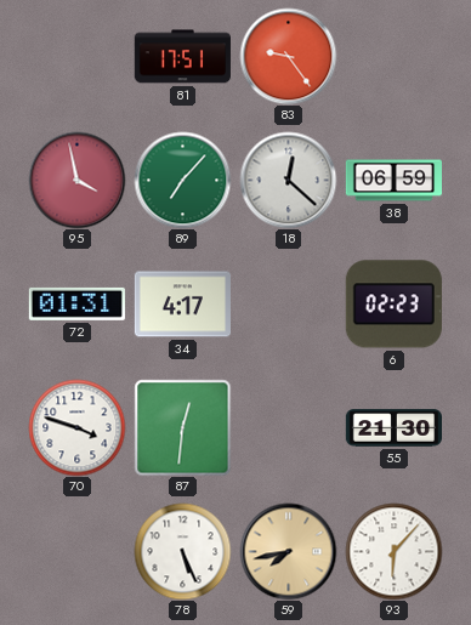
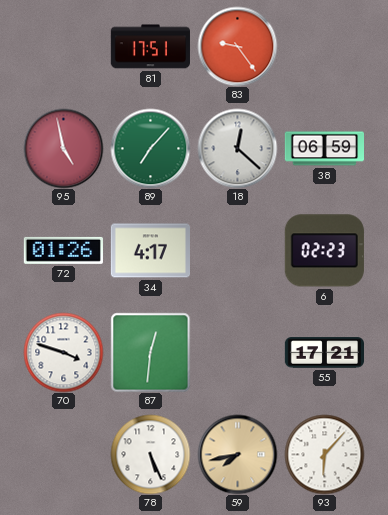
95: 3:58 -> 4:58
72: 01:31 -> 01:26
55: 21:30 -> 17:21
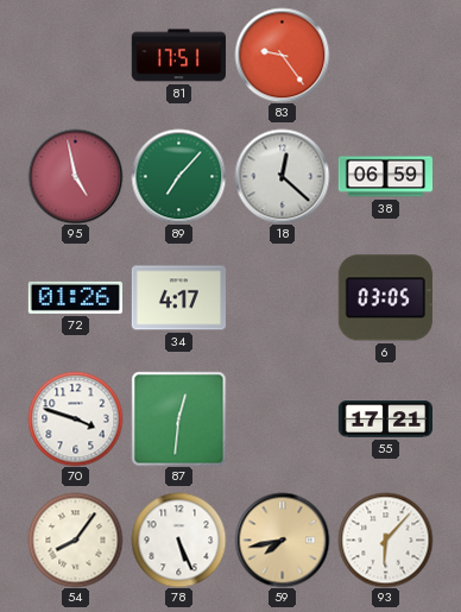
6: 02:23 -> 03:05
54: none -> 8:06
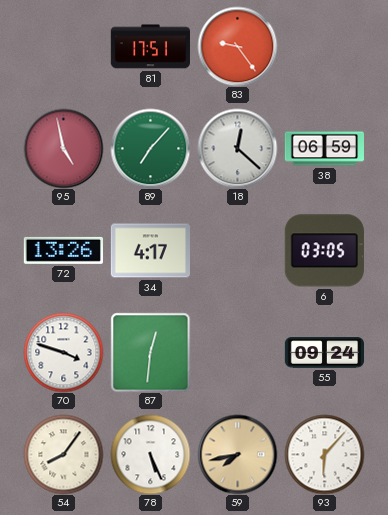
72: 01:26 -> 13:26
55: 17:21 -> 09:24
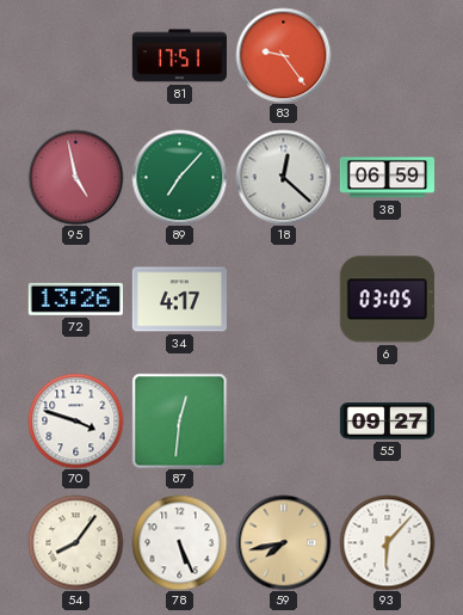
55: 09:24 -> 09:27
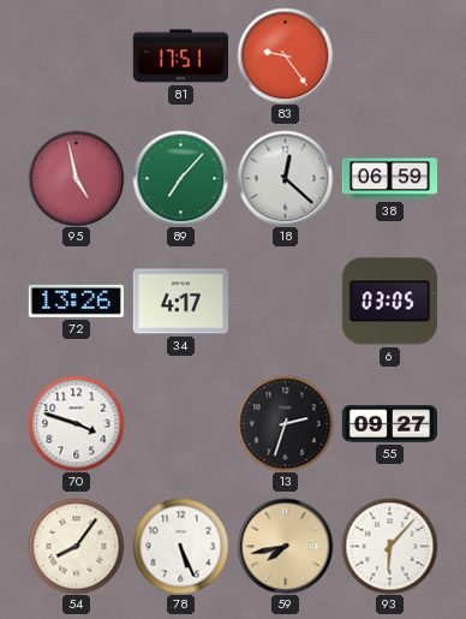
87: 12:31 -> none
13: none -> 2:33
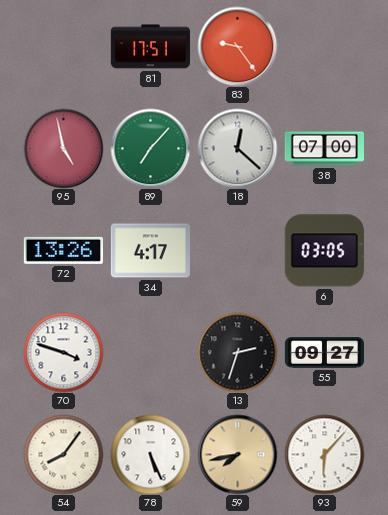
38: 06:59 -> 07:00
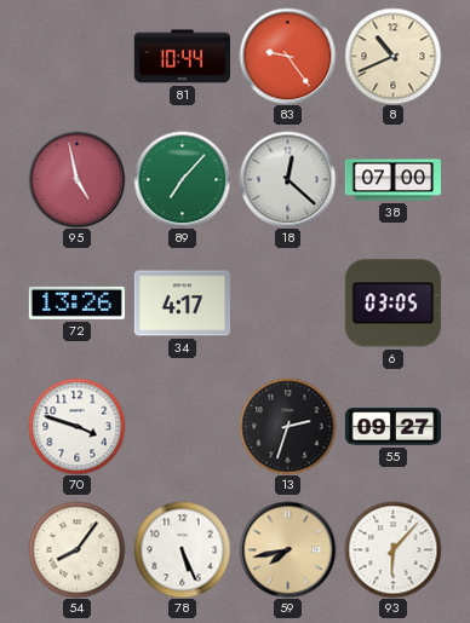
81: 17:51 -> 10:44
8: none -> 10:41
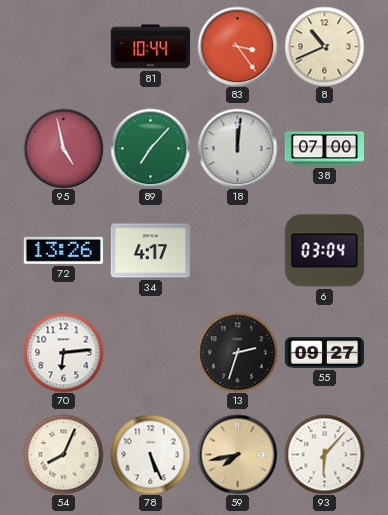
83: 9:24 -> 3:24
18: 12:22 -> 12:01
6: 03:05 -> 03:04
70: 3:48 -> 6:14
54: 8:06 -> 8:04
